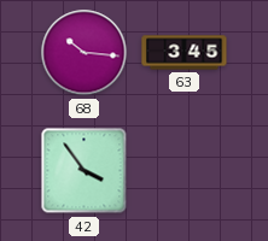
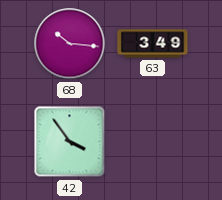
63: 3:45 -> 3:49
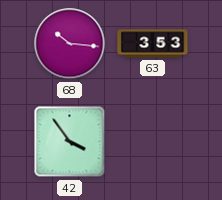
63: 3:49 -> 3:53
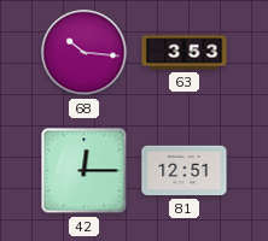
42: 3:54 -> 12:15
81: none -> 12:51
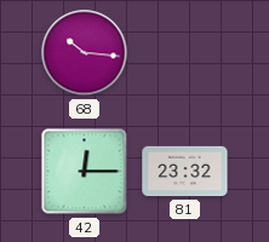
63: 3:53 -> none
81: 12:51 -> 23:32
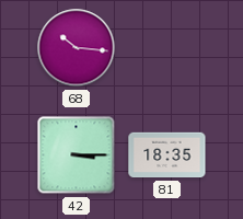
42: 12:15 -> 3:15
81: 23:32 -> 18:35
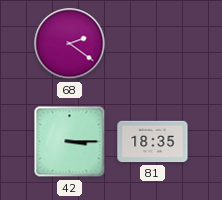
68: 10:16 -> 2:21
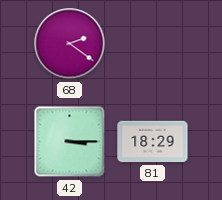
81: 18:35 -> 18:29
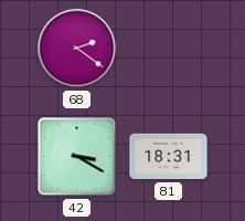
42: 3:15 -> 3:20
81: 18:29 -> 18:31
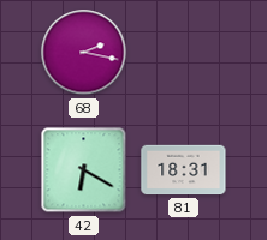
68: 2:21 -> 2:17
42: 3:20 -> 6:20
